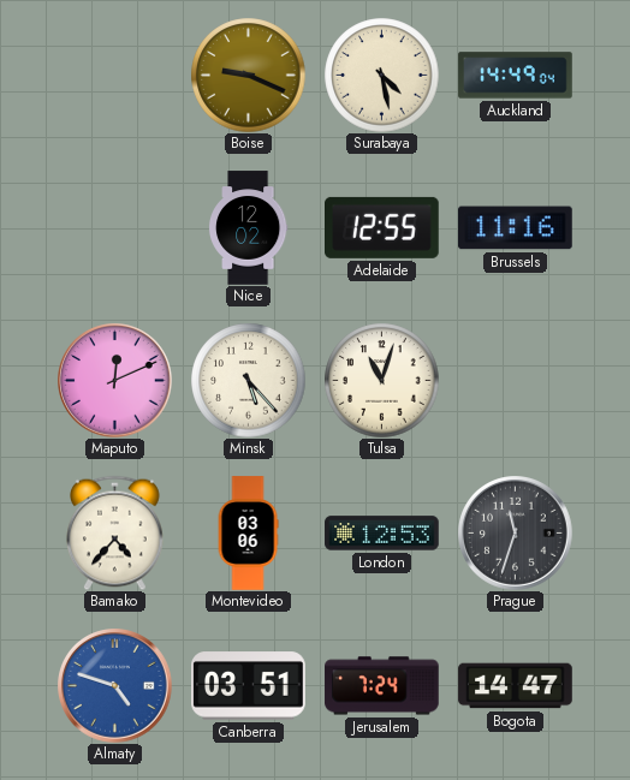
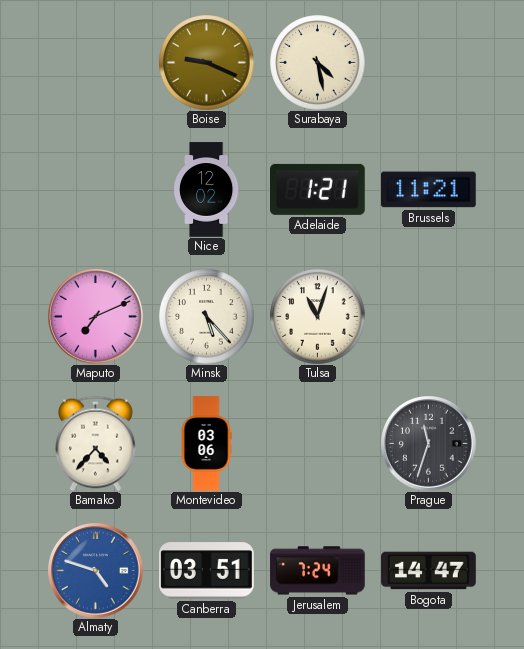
Auckland: 14:49 -> none
Adelaide: 12:55 -> 1:21
Brussels: 11:16 -> 11:21
Maputo: 12:11 -> 7:11
London: 12:53 -> none
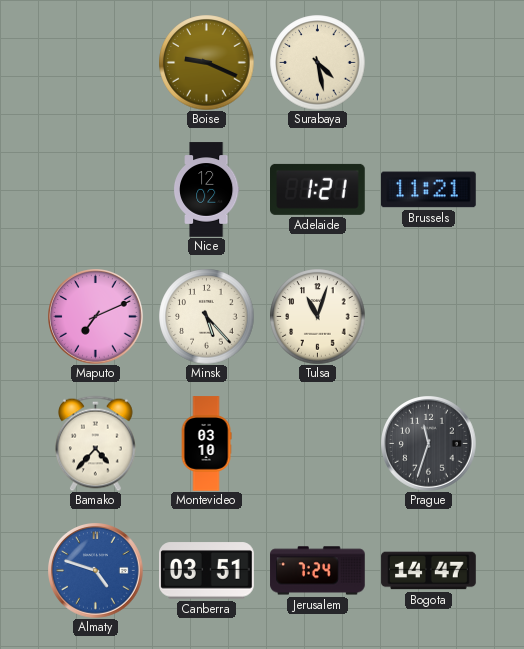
Montevideo: 03:06 -> 03:10
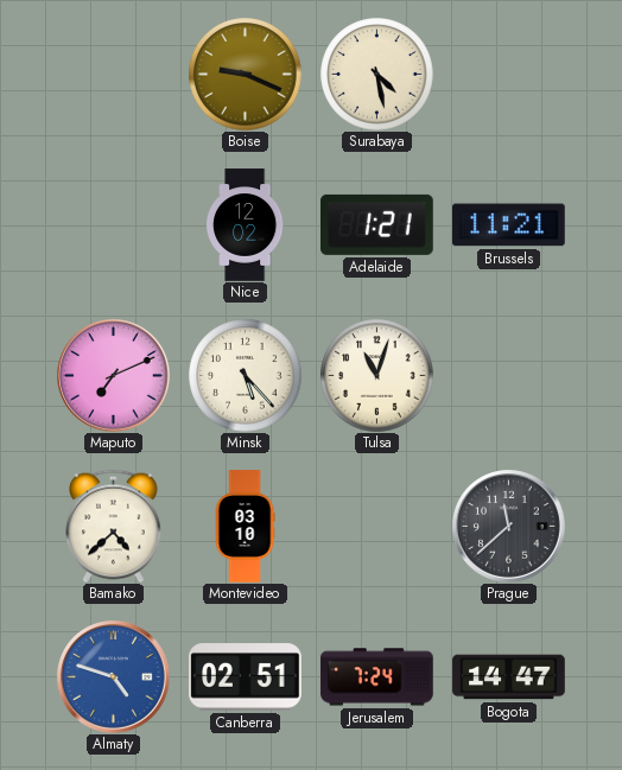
Bamako: 4:37 -> 4:38
Prague: 11:33 -> 11:38
Canberra: 03:51 -> 02:51
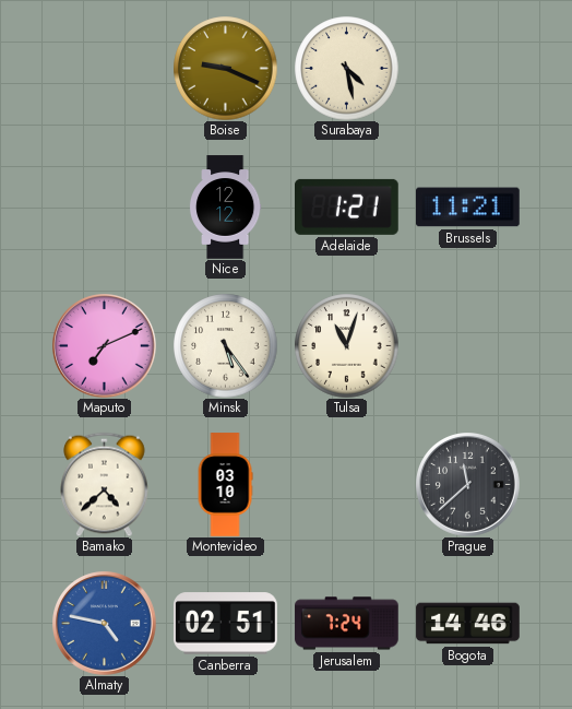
Nice: 12:02 -> 12:12
Minsk: 5:23 -> 5:24
Almaty: 4:48 -> 4:47
Bogota: 14:47 -> 14:46
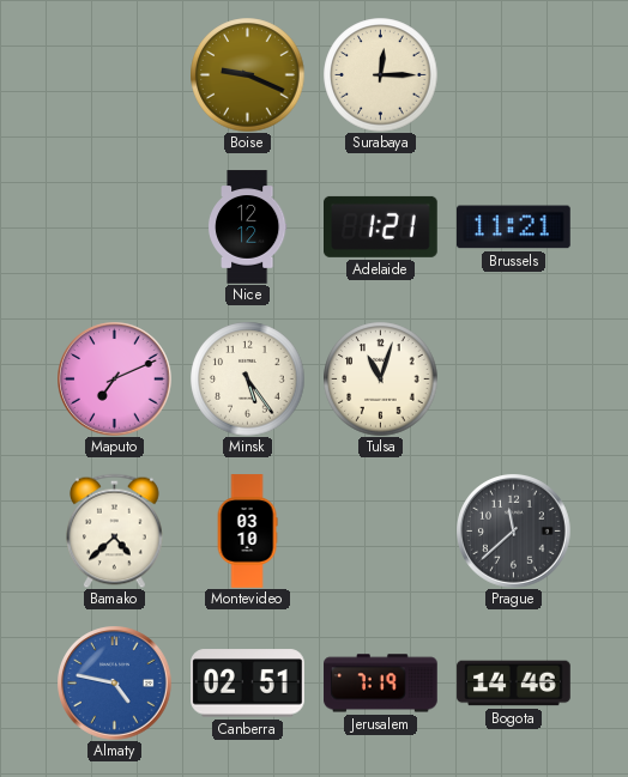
Surabaya: 4:28 -> 12:15
Jerusalem: 7:24 -> 7:19
